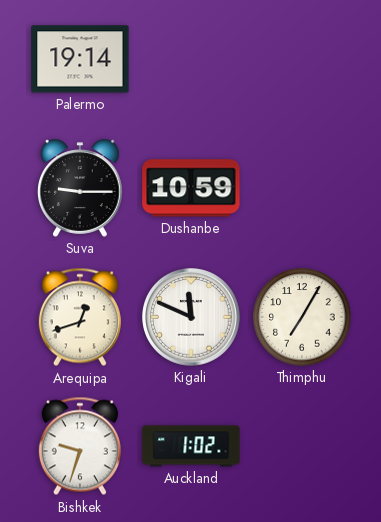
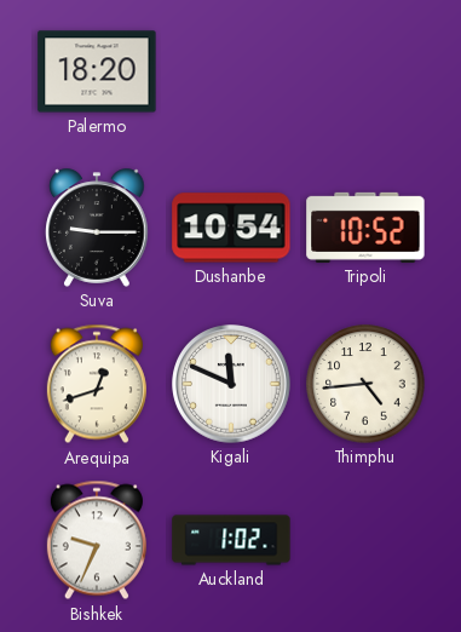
Palermo: 19:14 -> 18:20
Dushanbe: 10:59 -> 10:54
Tripoli: none -> 10:52
Thimphu: 7:05 -> 4:44
Bishkek: 9:33 -> 9:34
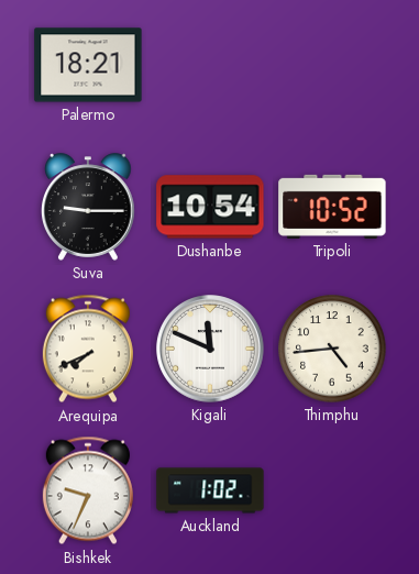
Palermo: 18:20 -> 18:21
Arequipa: 12:42 -> 7:41
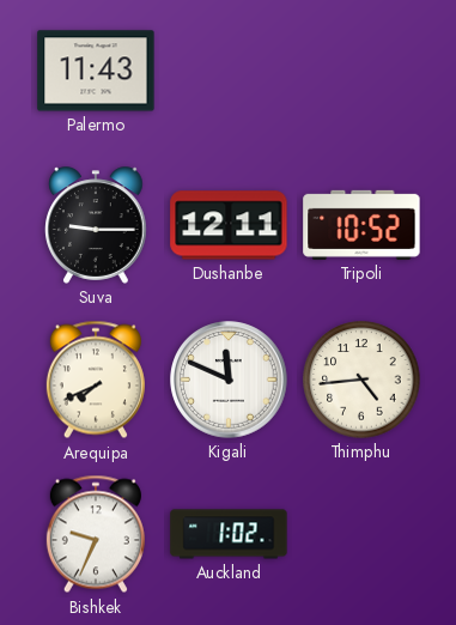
Palermo: 18:21 -> 11:43
Dushanbe: 10:54 -> 12:11
